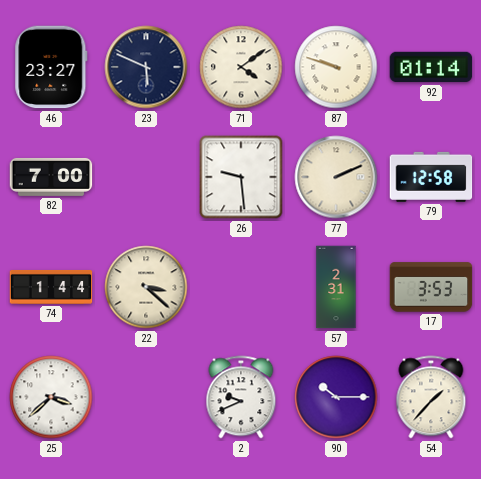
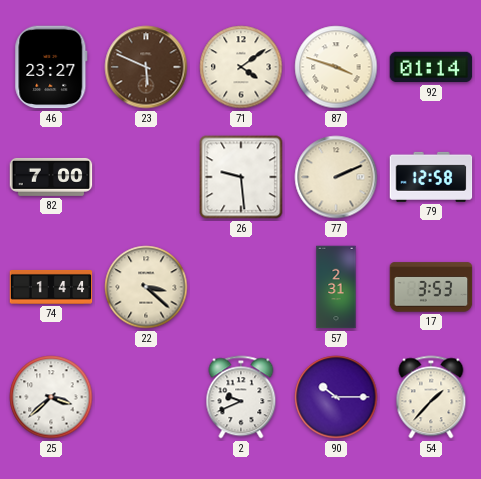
23 dial: navy -> brown
87: 9:48 -> 3:48
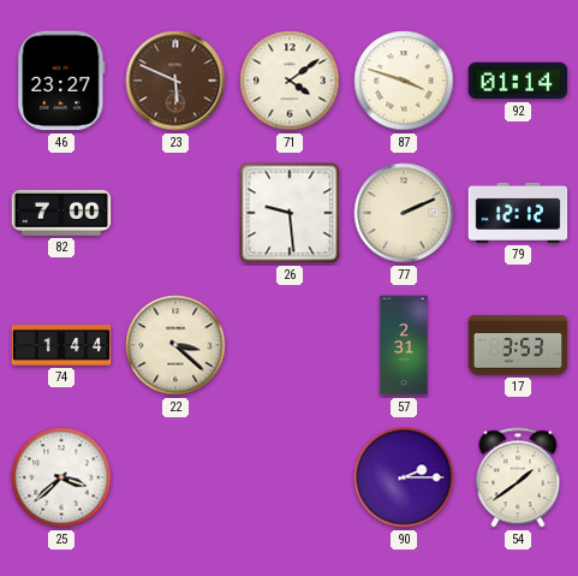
79: 12:58 -> 12:12
2: 9:41 -> none
90: 10:15 -> 2:15
54: 1:37 -> 1:39
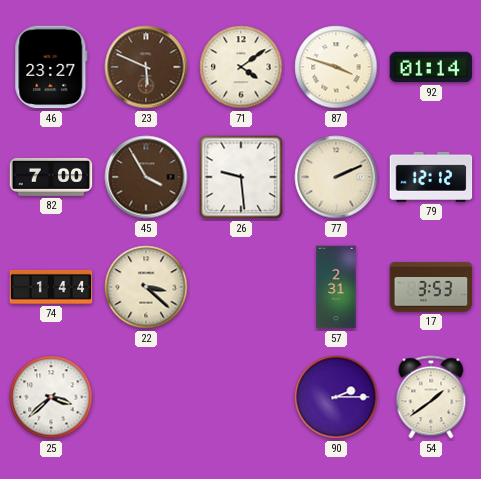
45: none -> 3:55
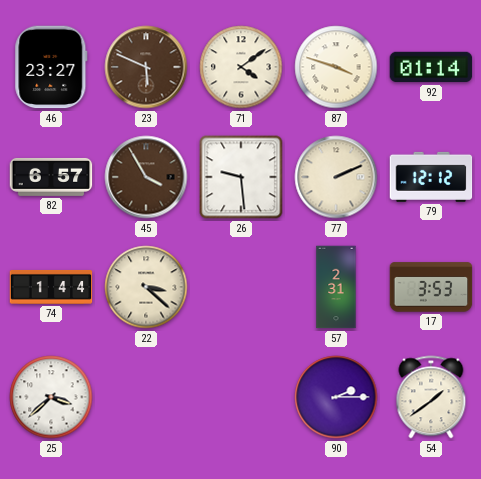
82: 7:00 -> 6:57
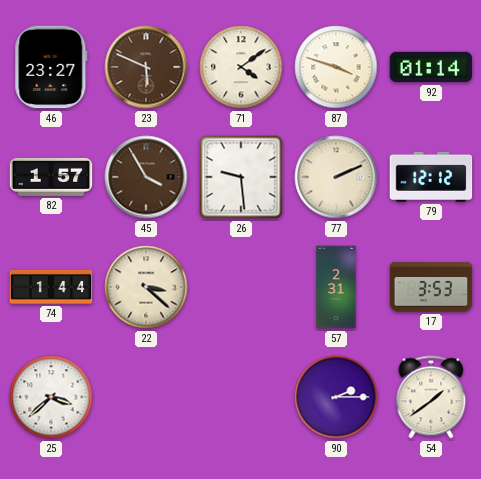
82: 6:57 -> 1:57
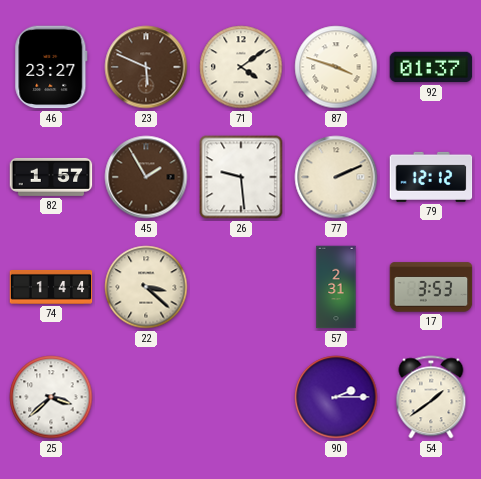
92: 01:14 -> 01:37
45: 3:55 -> 1:55
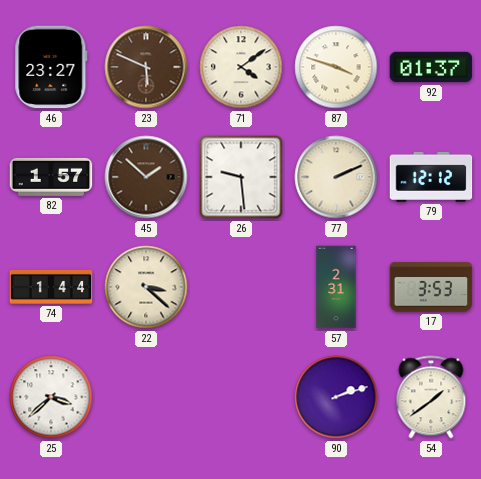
45: 1:55 -> 1:52
90: 2:15 -> 2:12
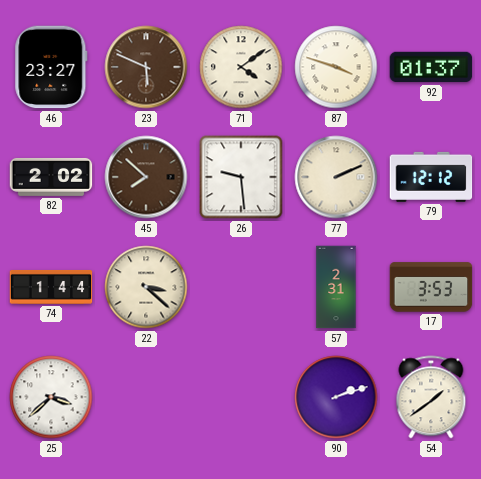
82: 1:57 -> 2:02
45: 1:52 -> 7:52
